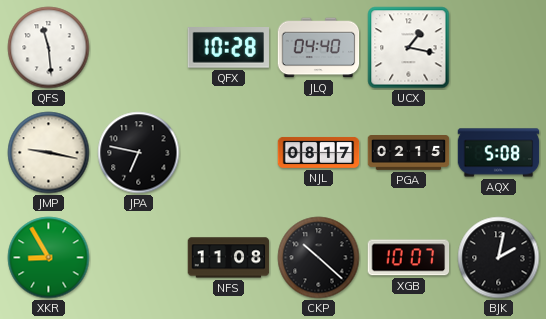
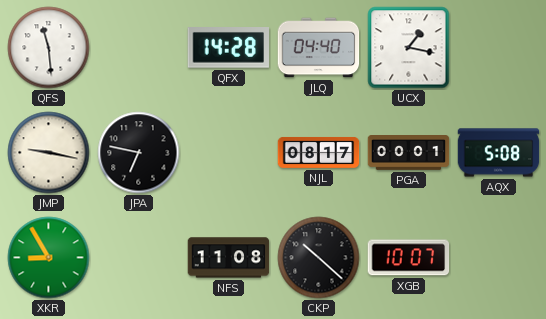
QFX: 10:28 -> 14:28
PGA: 02:15 -> 00:01
BJK: 2:02 -> none
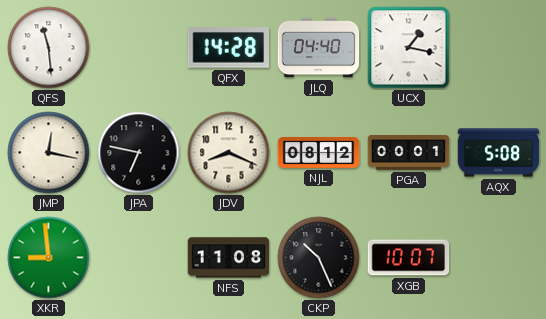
JMP: 9:17 -> 12:17
JDV: none -> 8:19
NJL: 08:17 -> 08:12
XKR: 8:55 -> 8:59
CKP: 10:22 -> 10:26
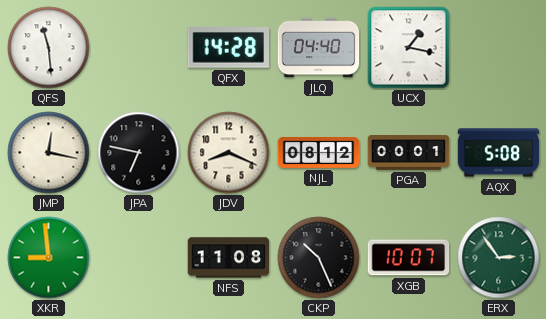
ERX: none -> 2:54
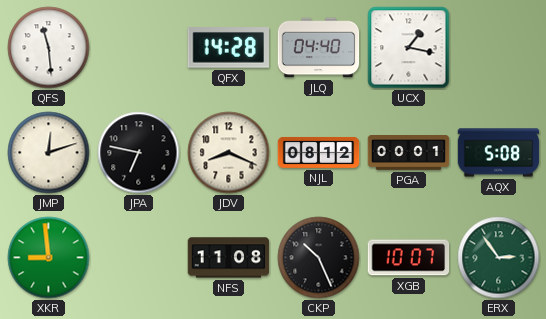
JMP: 12:17 -> 12:12
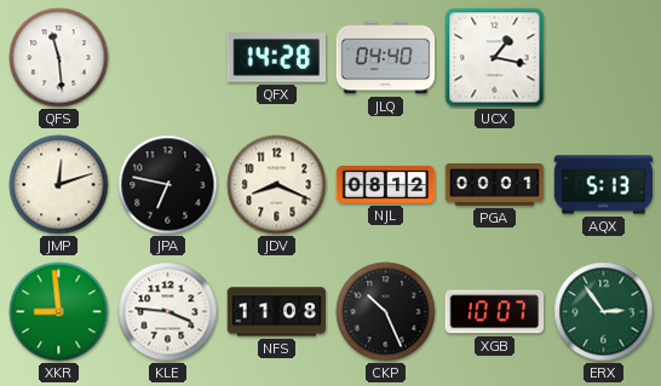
AQX: 5:08 -> 5:13
KLE: none -> 3:46
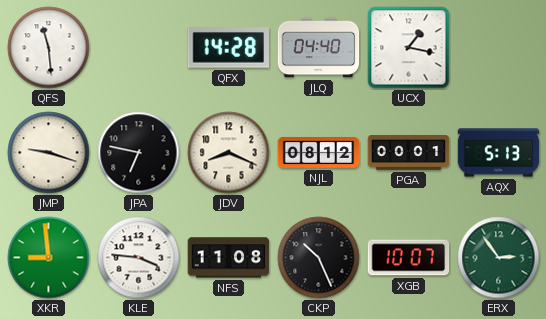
JMP: 12:12 -> 9:18
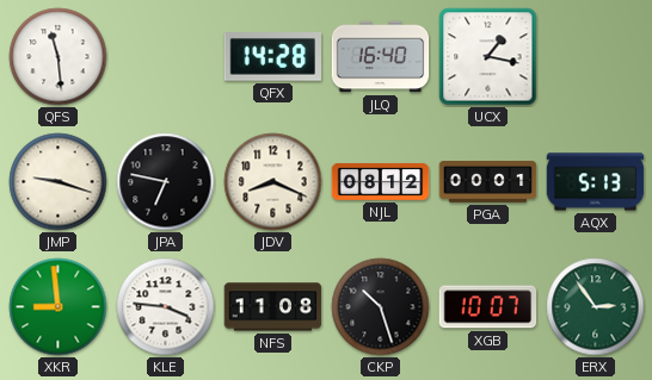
JLQ: 04:40 -> 16:40
CKP: 10:26 -> 10:27
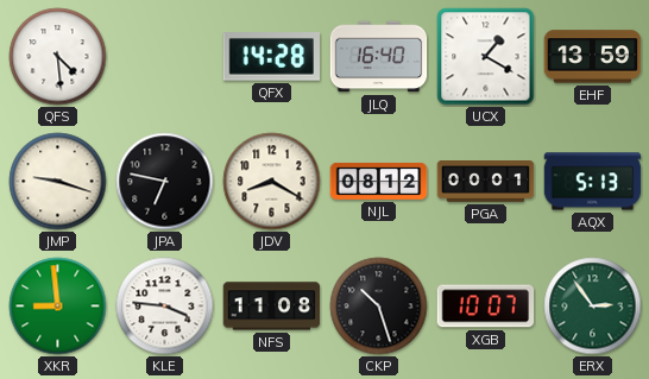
QFS: 11:29 -> 4:29
UCX: 1:17 -> 1:20
EHF: none -> 13:59
JDV: 8:19 -> 8:20
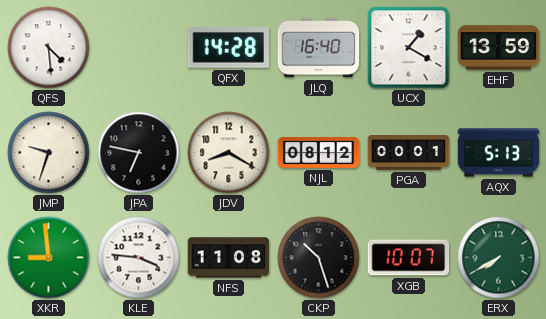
JMP: 9:18 -> 9:33
ERX: 2:54 -> 7:40
